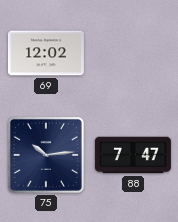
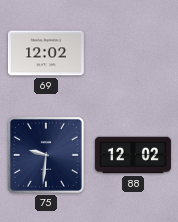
75: 10:14 -> 9:31
88: 7:47 -> 12:02
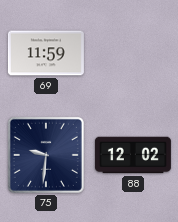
69: 12:02 -> 11:59
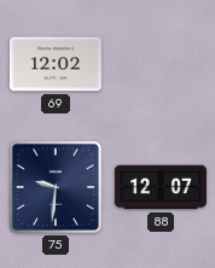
69: 11:59 -> 12:02
88: 12:02 -> 12:07
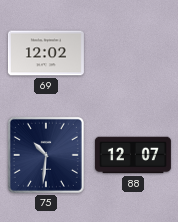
75: 9:31 -> 10:31
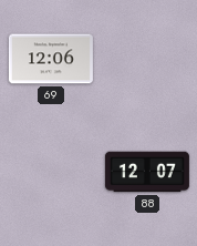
69: 12:02 -> 12:06
75: 10:31 -> none
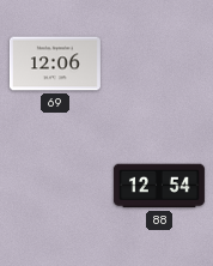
88: 12:07 -> 12:54
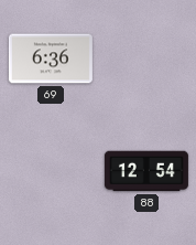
69: 12:06 -> 6:36
